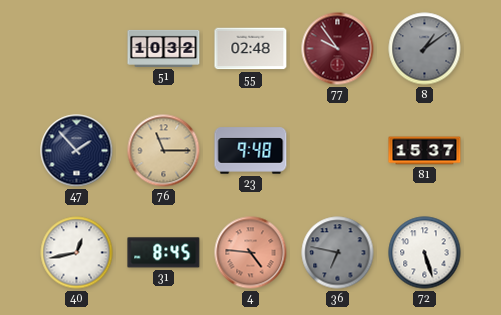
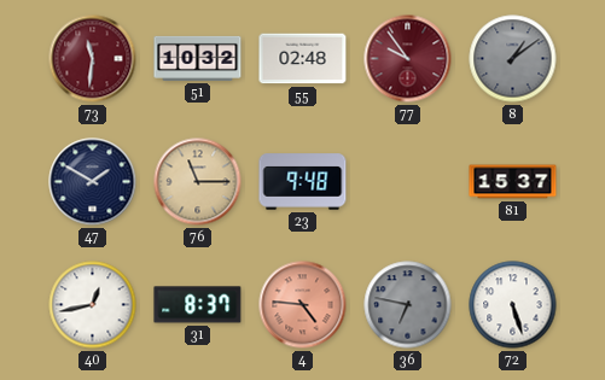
73: none -> 11:31
47: 1:53 -> 1:50
31: 8:45 -> 8:37
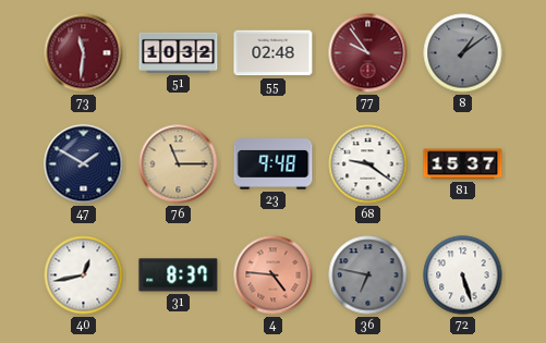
68: none -> 9:21
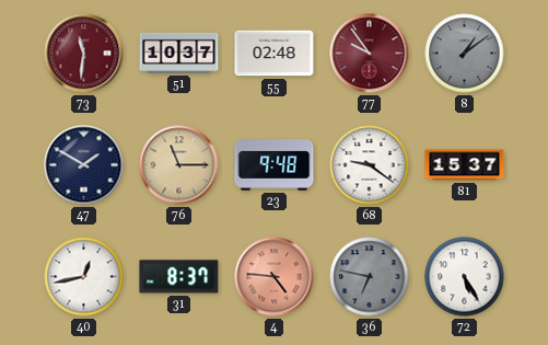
51: 10:32 -> 10:37
72: 5:27 -> 5:25
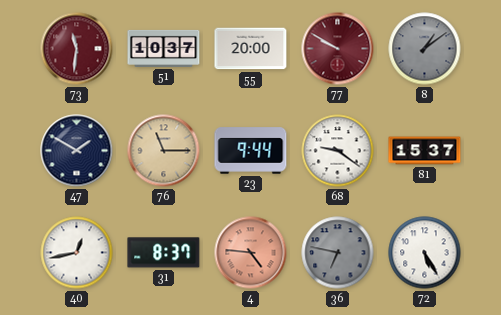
55: 02:48 -> 20:00
77: 9:54 -> 9:50
23: 9:48 -> 9:44
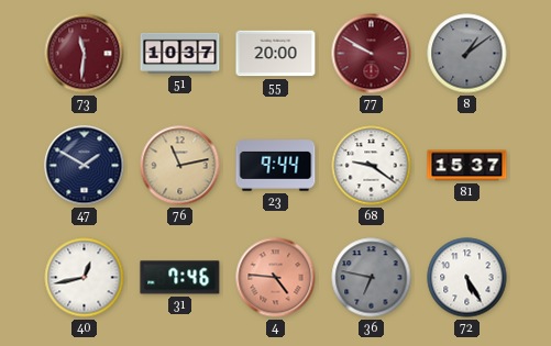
76: 11:15 -> 11:13
31: 8:37 -> 7:46
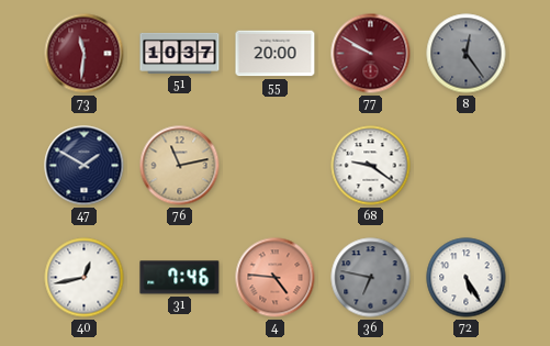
8: 1:09 -> 12:24
23: 9:44 -> none
81: 15:37 -> none
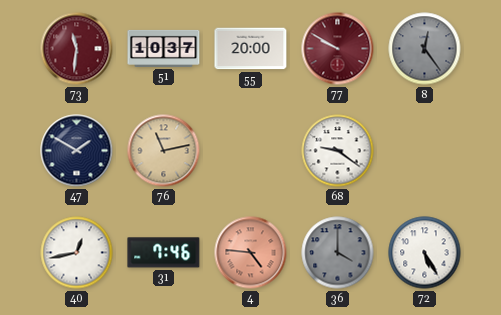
36: 6:47 -> 4:00
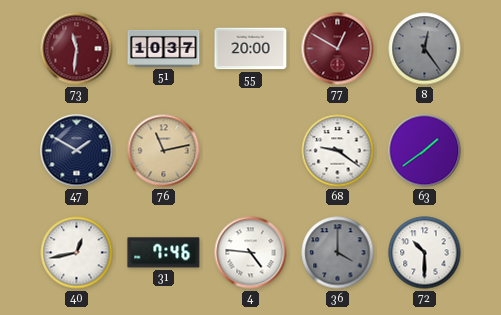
77: 9:50 -> 12:50
63: none -> 1:39
4 dial: salmon -> white
72: 5:25 -> 10:30
